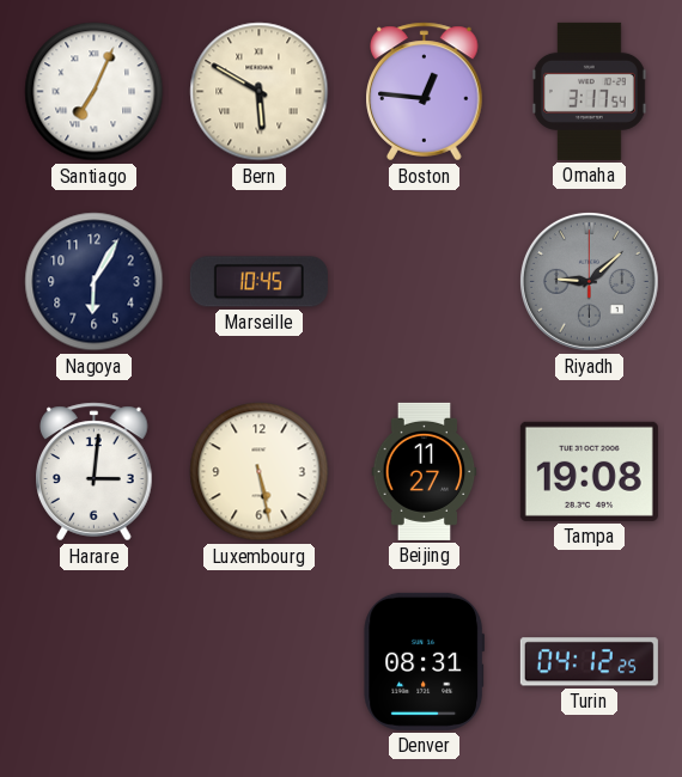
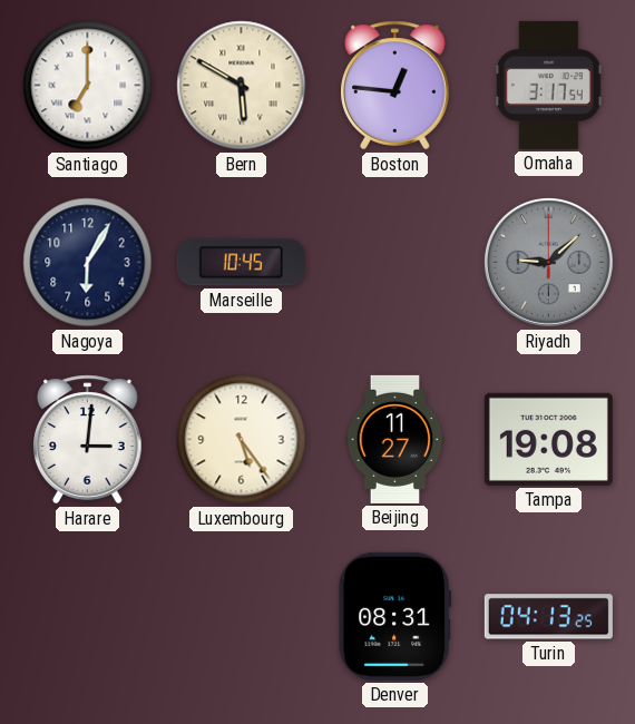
Santiago: 7:04 -> 7:00
Luxembourg: 5:28 -> 5:24
Turin: 04:12 -> 04:13
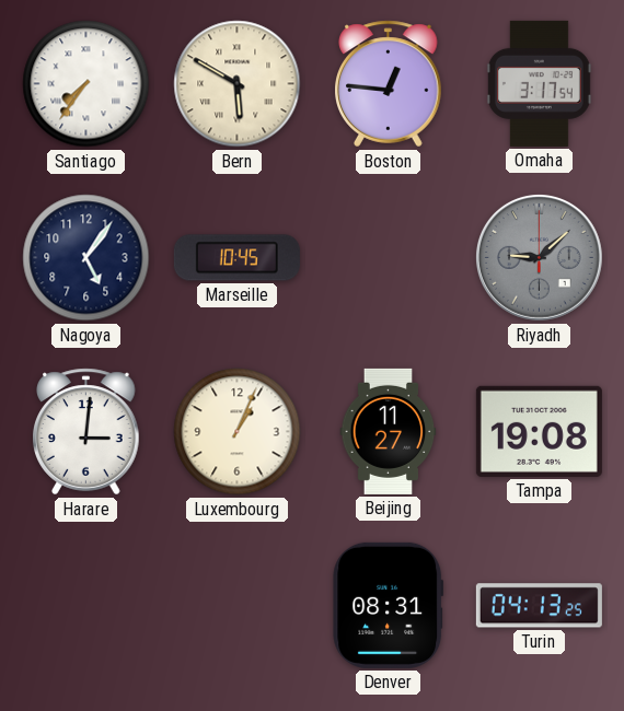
Santiago: 7:00 -> 7:36
Nagoya: 6:05 -> 5:06
Luxembourg: 5:24 -> 1:04
